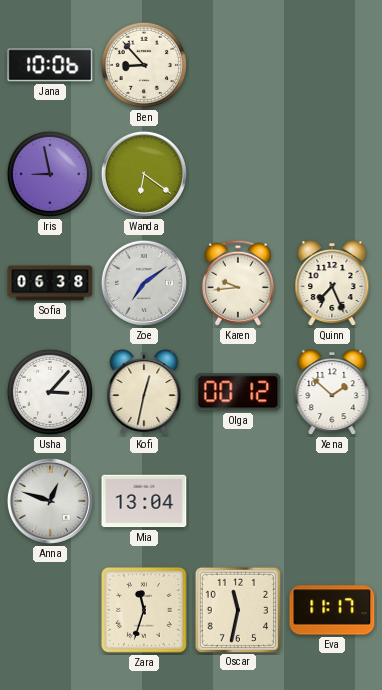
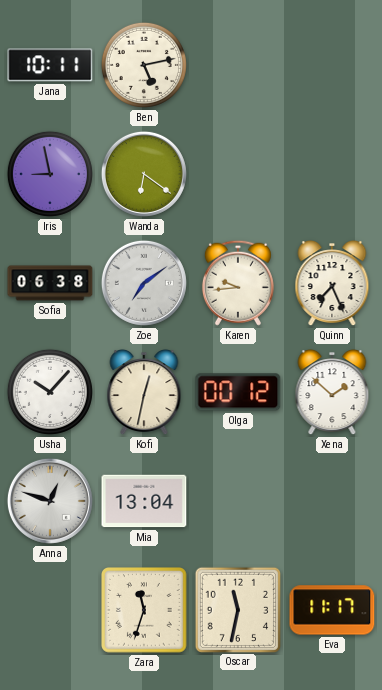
Jana: 10:06 -> 10:11
Ben: 8:53 -> 5:13
Usha: 3:07 -> 10:07
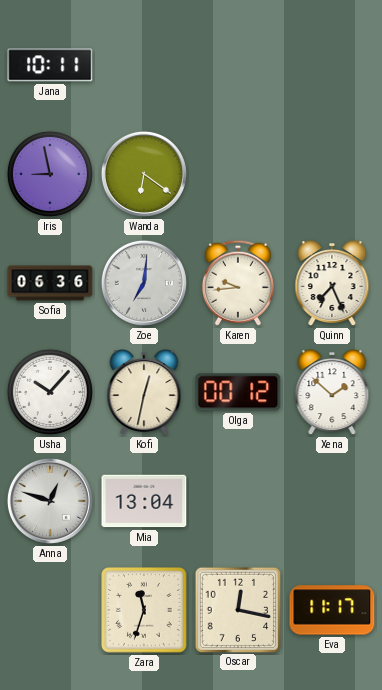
Ben: 5:13 -> none
Sofia: 06:38 -> 06:36
Zoe: 7:09 -> 7:01
Oscar: 11:32 -> 12:17
